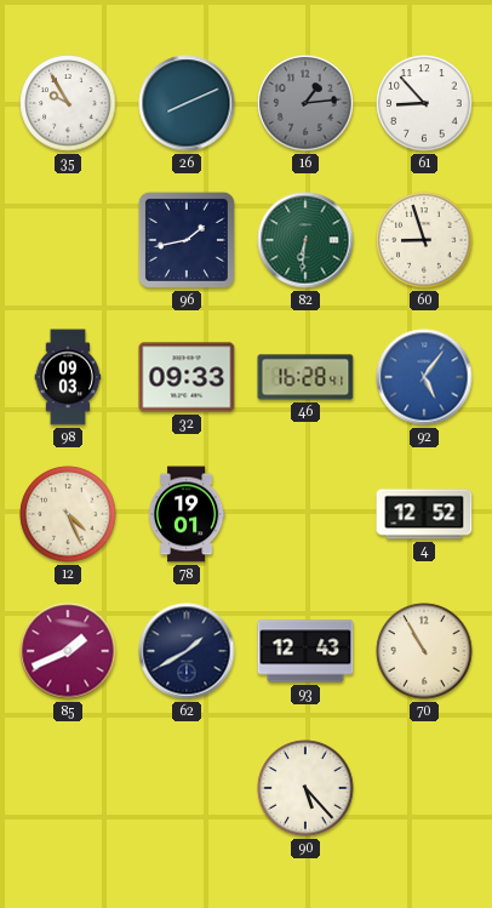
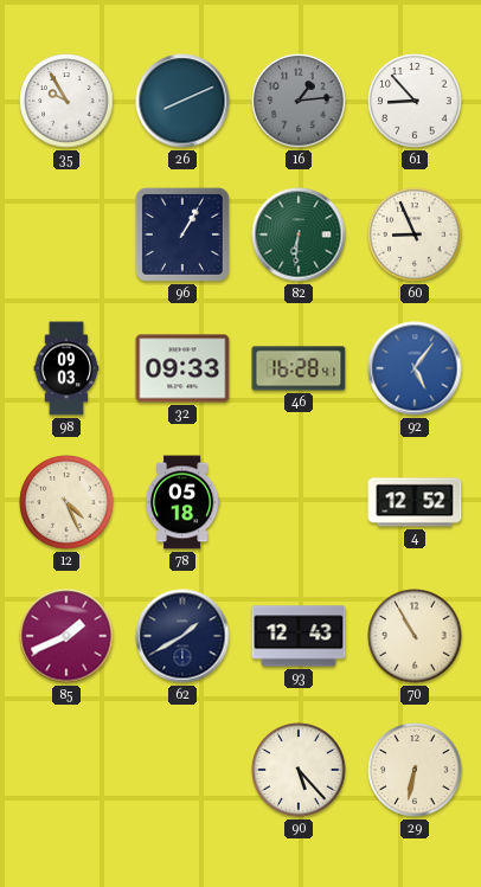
96: 1:43 -> 1:05
60: 8:57 -> 8:56
78: 19:01 -> 05:18
29: none -> 6:32
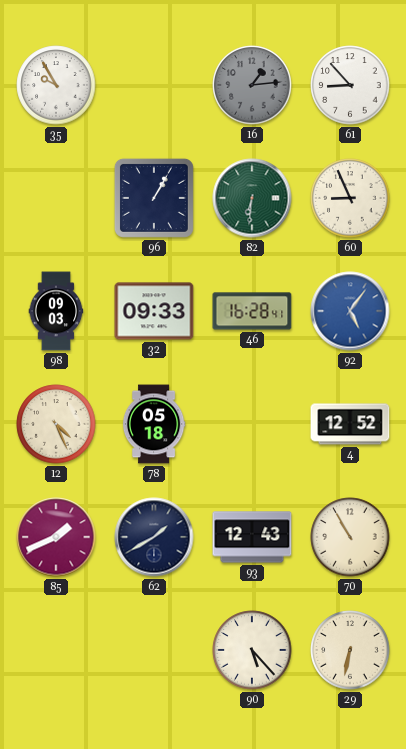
26: 8:11 -> none
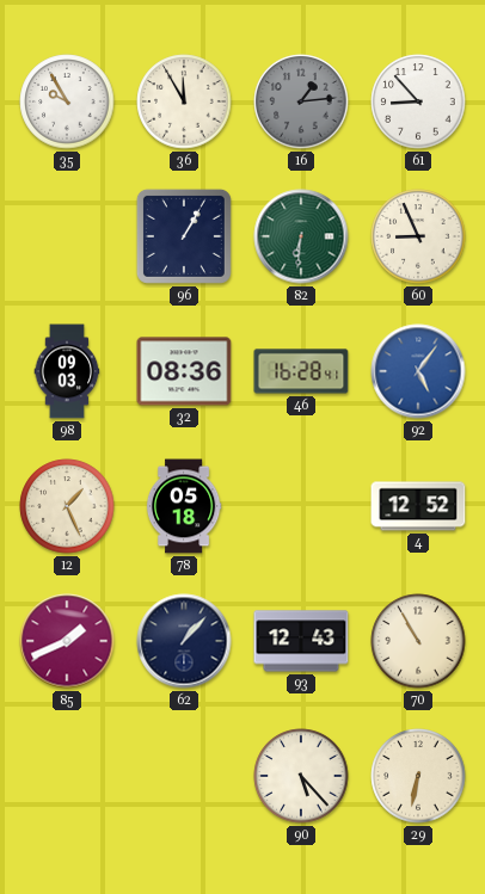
36: none -> 11:55
32: 09:33 -> 08:36
12: 4:26 -> 1:26
62: 1:40 -> 1:07
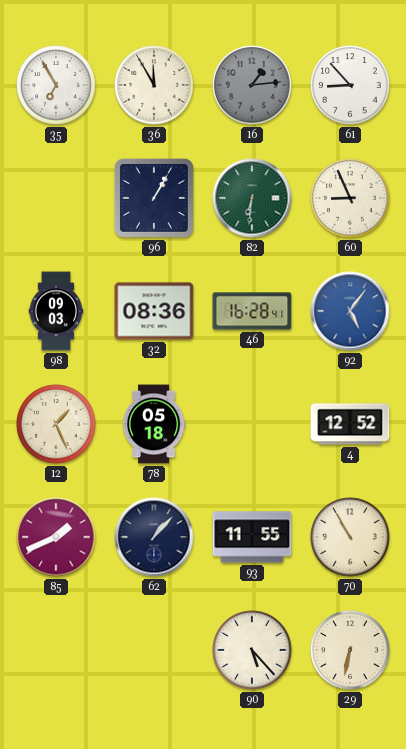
35: 9:55 -> 6:55
93: 12:43 -> 11:55
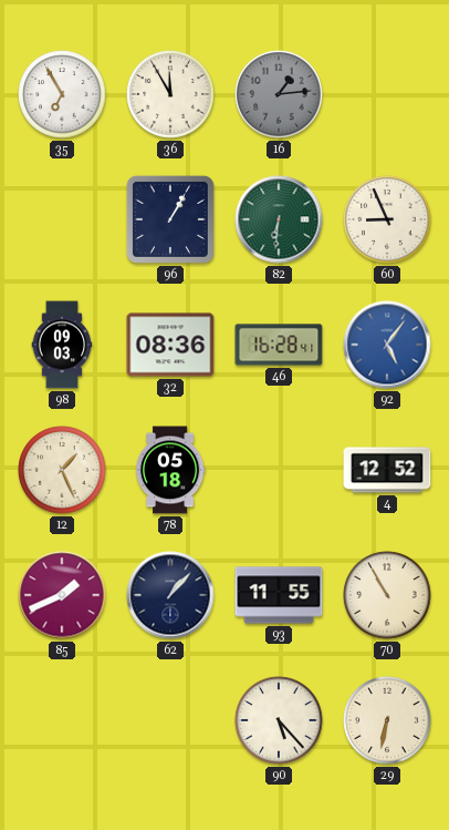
61: 8:53 -> none
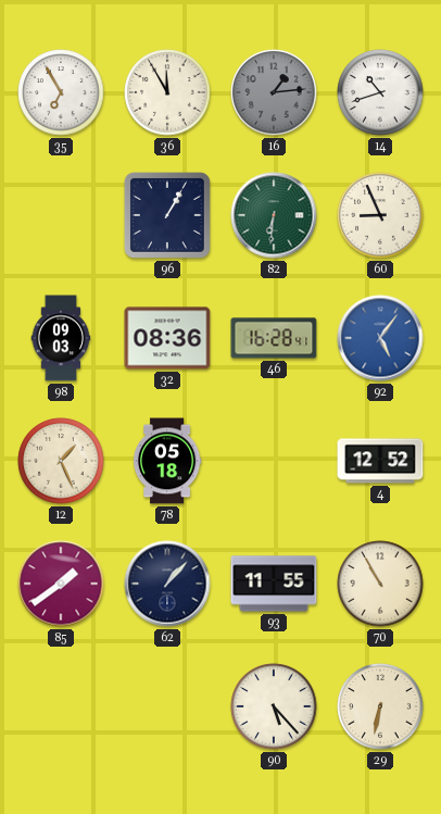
14: none -> 10:42
85: 1:41 -> 1:39
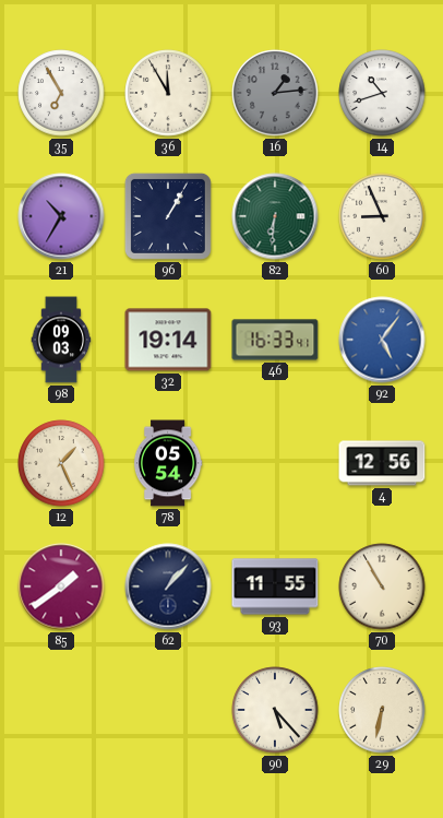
21: none -> 10:35
32: 08:36 -> 19:14
46: 16:28 -> 16:33
78: 05:18 -> 05:54
4: 12:52 -> 12:56
